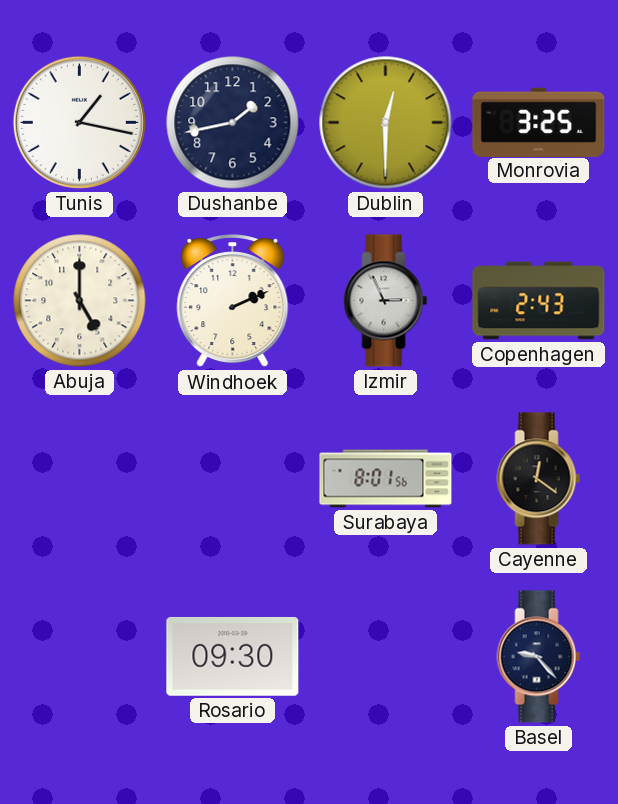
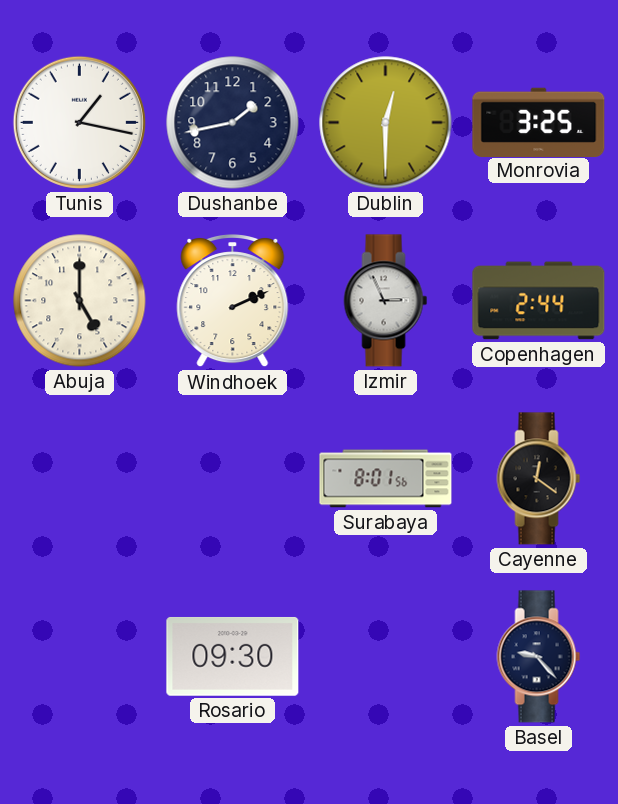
Copenhagen: 2:43 -> 2:44
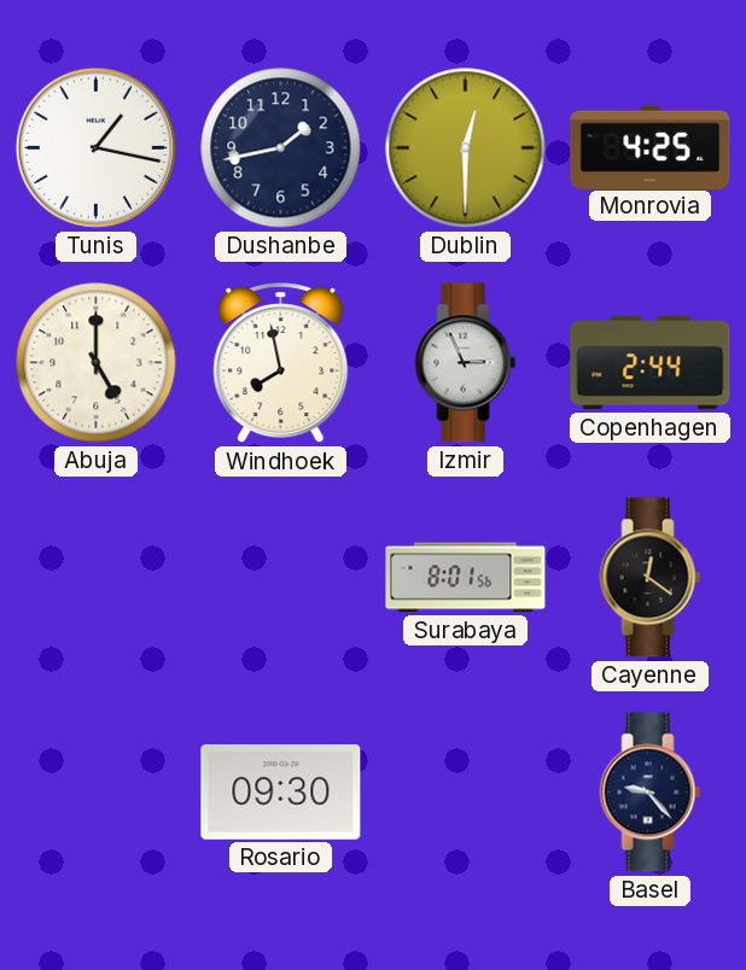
Monrovia: 3:25 -> 4:25
Windhoek: 2:11 -> 7:58
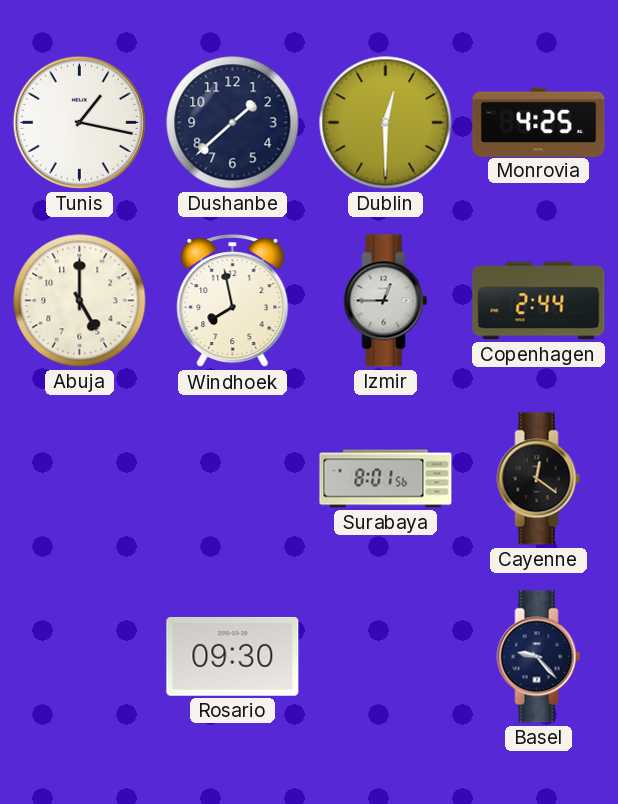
Dushanbe: 1:43 -> 1:38
Izmir: 2:56 -> 12:45
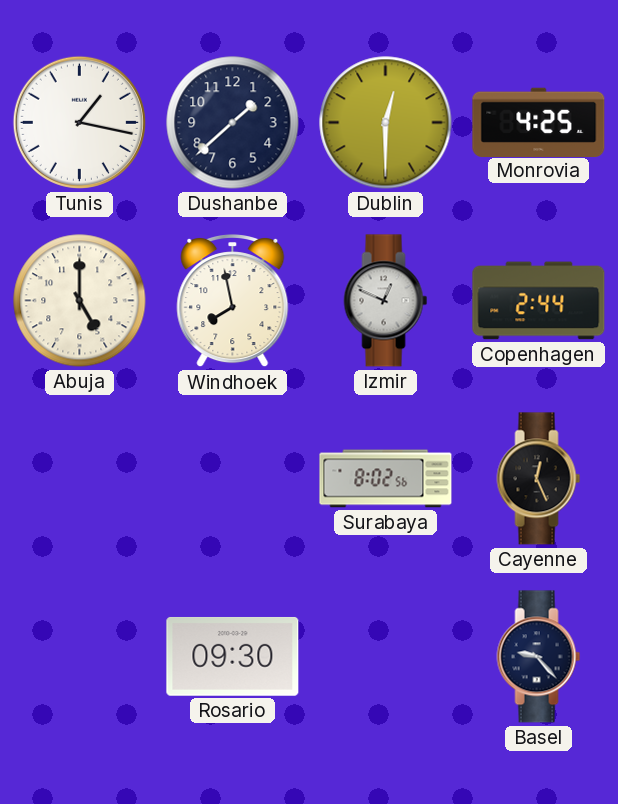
Izmir: 12:45 -> 12:49
Surabaya: 8:01 -> 8:02
Cayenne: 12:21 -> 12:26
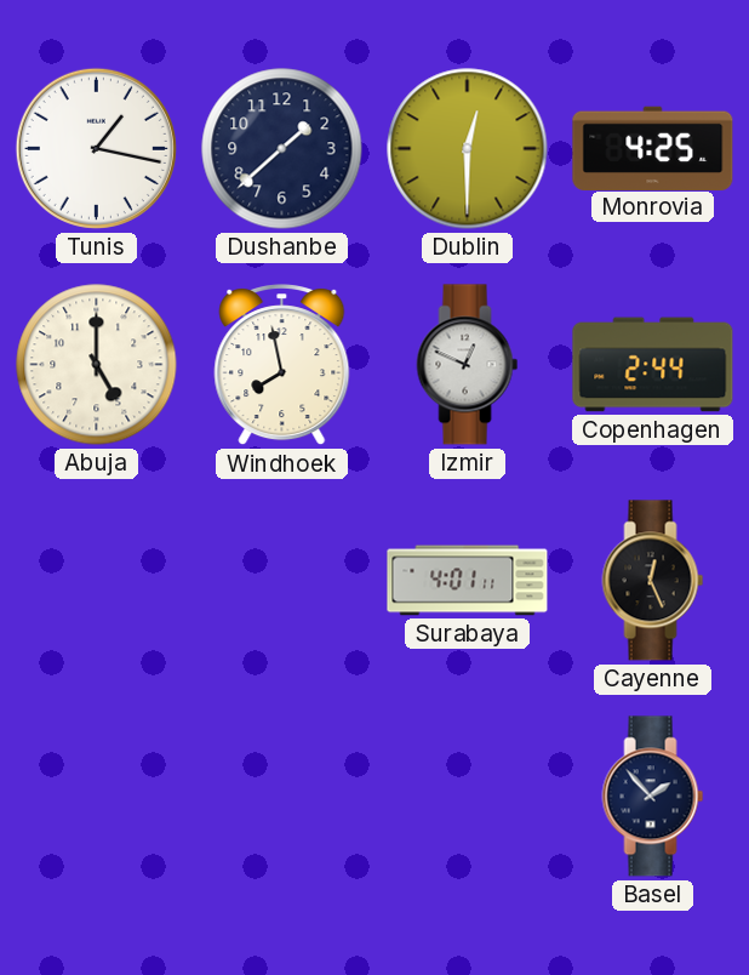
Surabaya: 8:02 -> 4:01
Rosario: 09:30 -> none
Basel: 9:23 -> 1:53
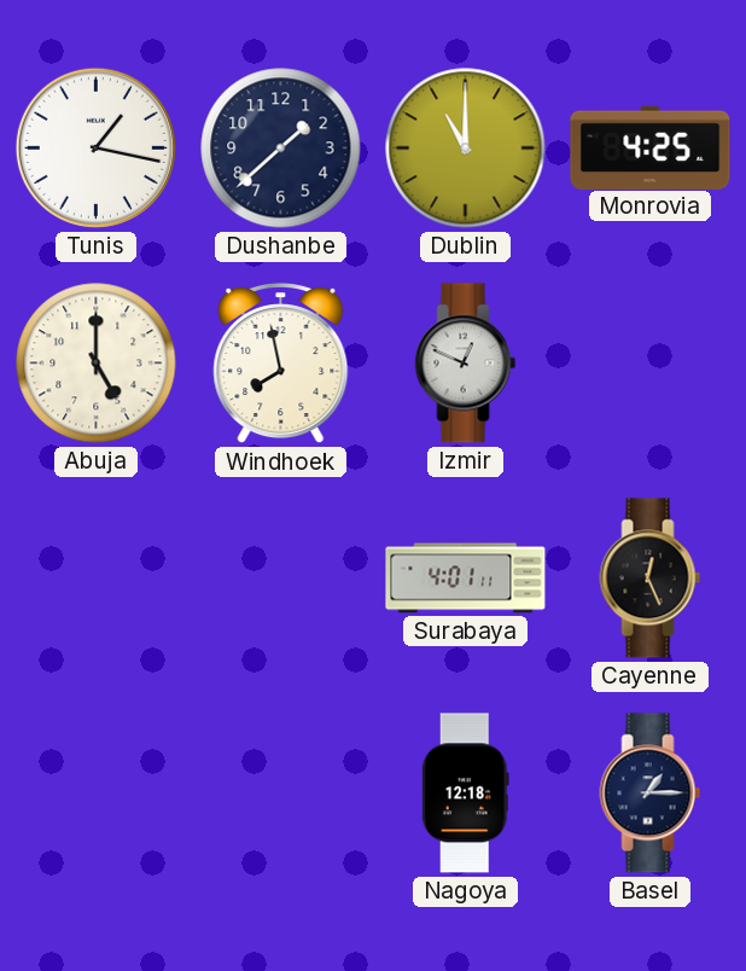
Dublin: 12:30 -> 11:00
Copenhagen: 2:44 -> none
Nagoya: none -> 12:18
Basel: 1:53 -> 1:15
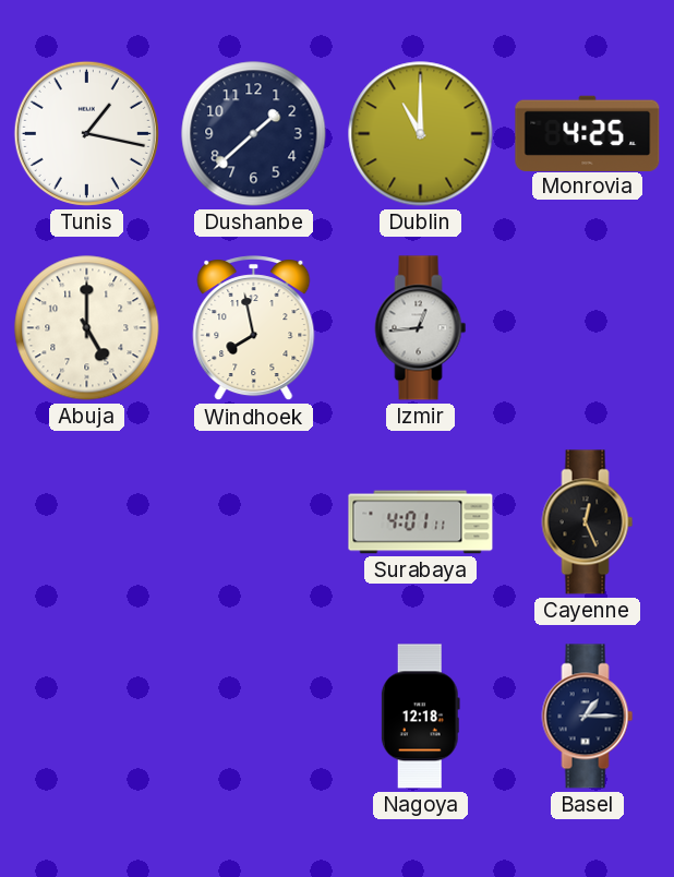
Izmir: 12:49 -> 12:44
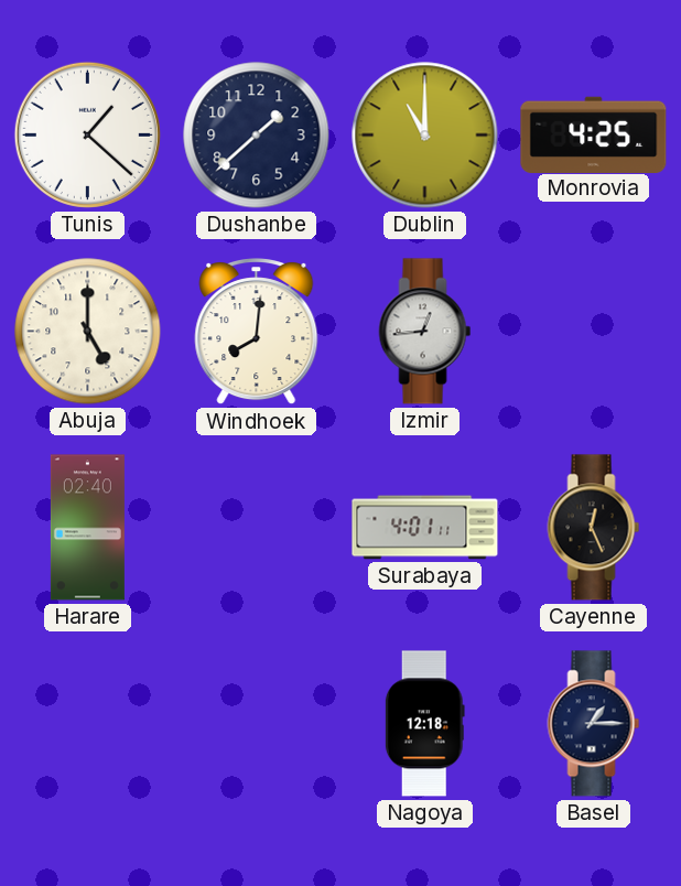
Tunis: 1:17 -> 1:22
Windhoek: 7:58 -> 8:01
Harare: none -> 02:40
